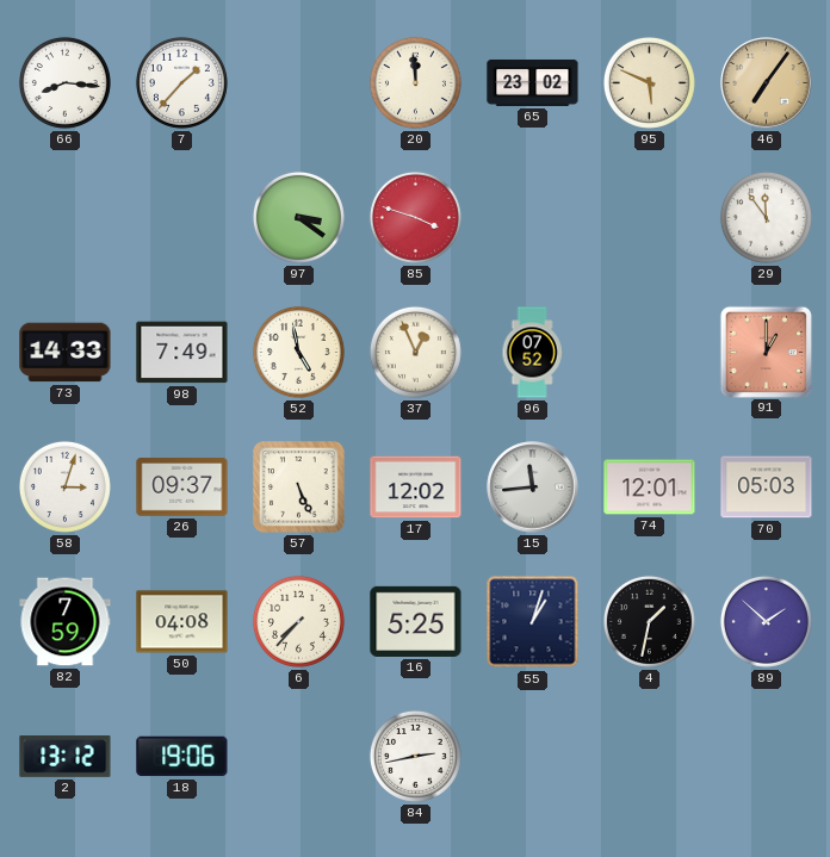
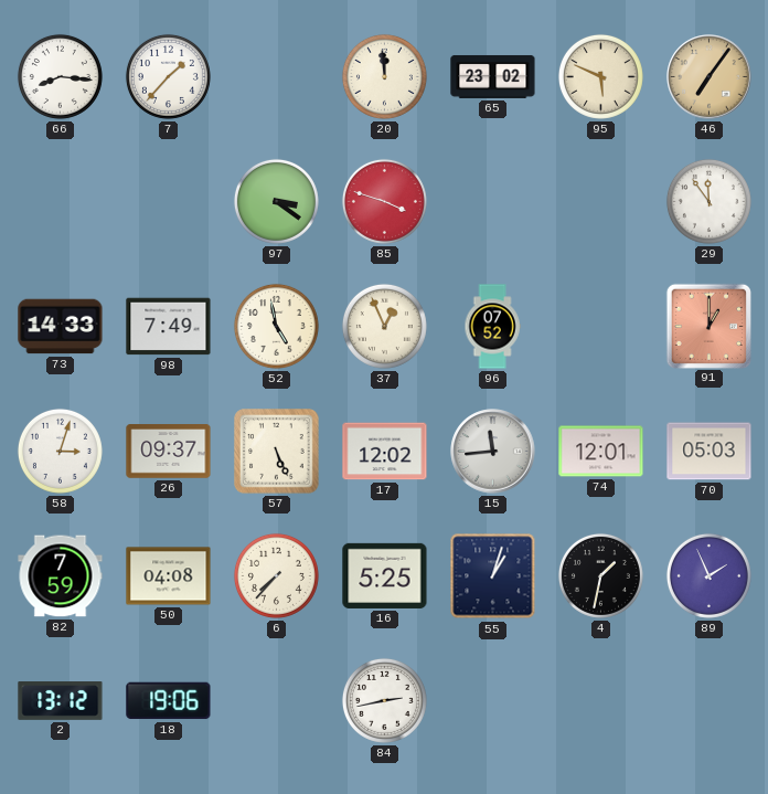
89: 1:52 -> 1:56
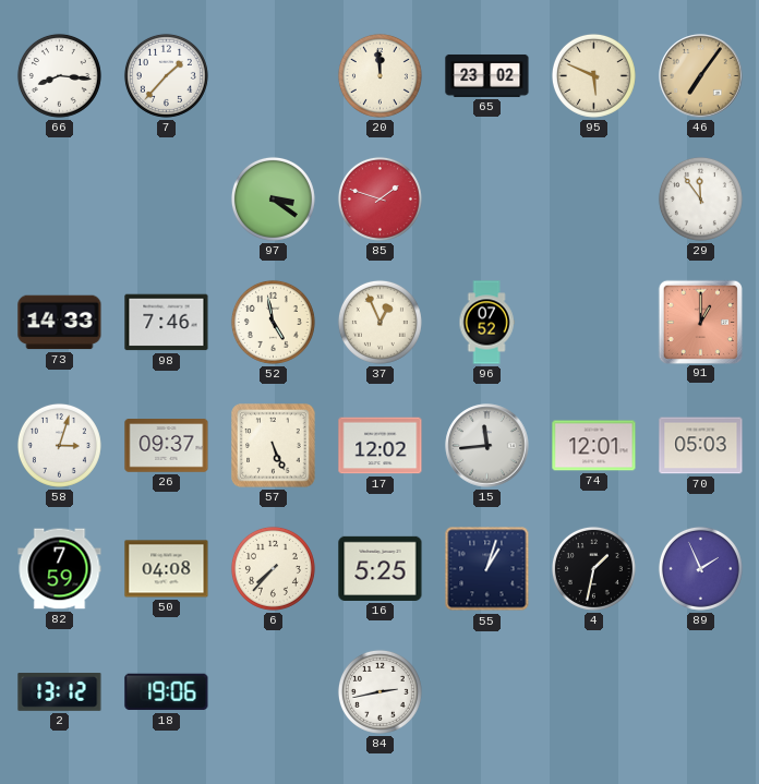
85: 3:48 -> 1:48
98: 7:49 -> 7:46
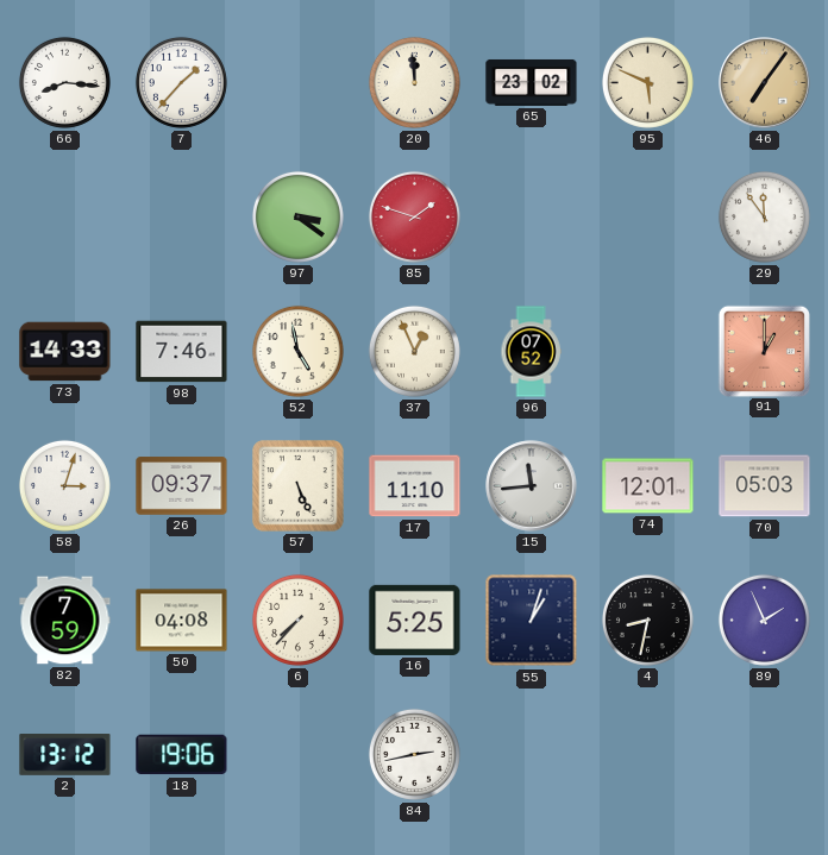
17: 12:02 -> 11:10
4: 1:32 -> 8:32
